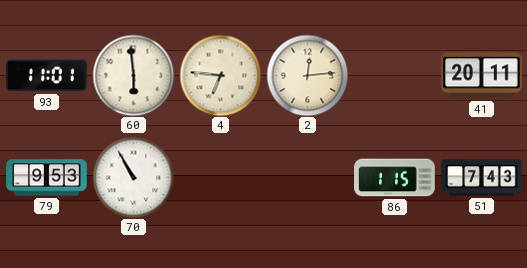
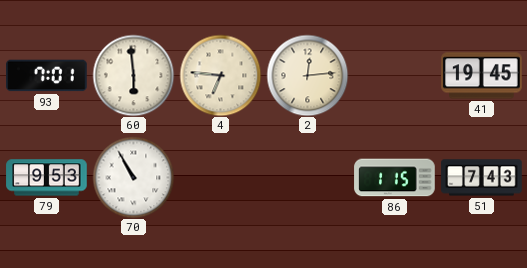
93: 11:01 -> 7:01
41: 20:11 -> 19:45
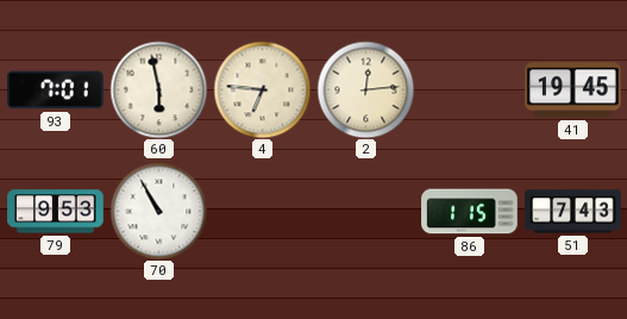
60: 5:59 -> 5:58
